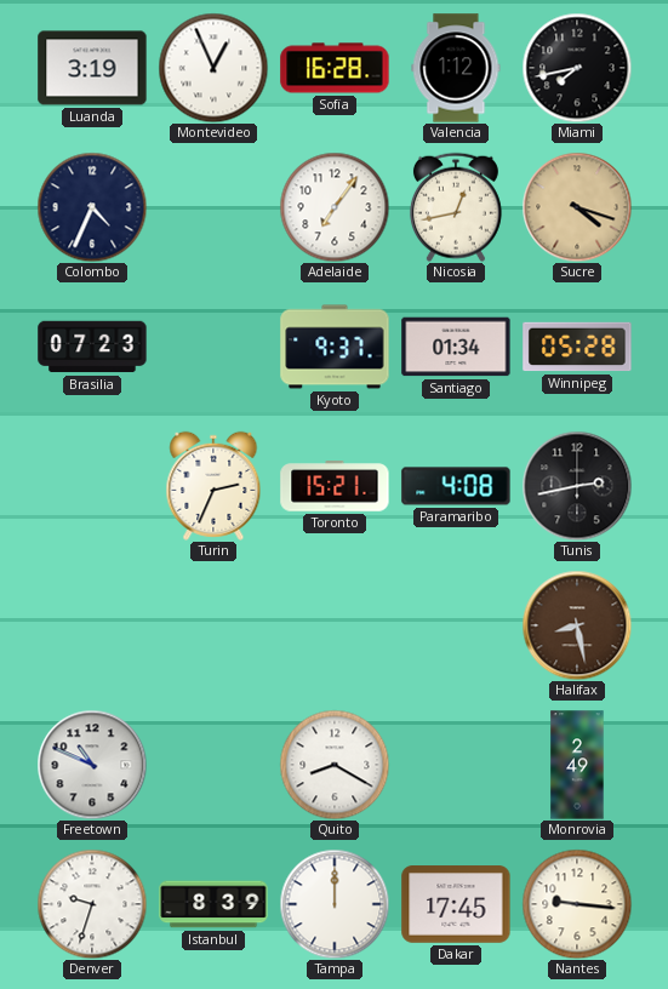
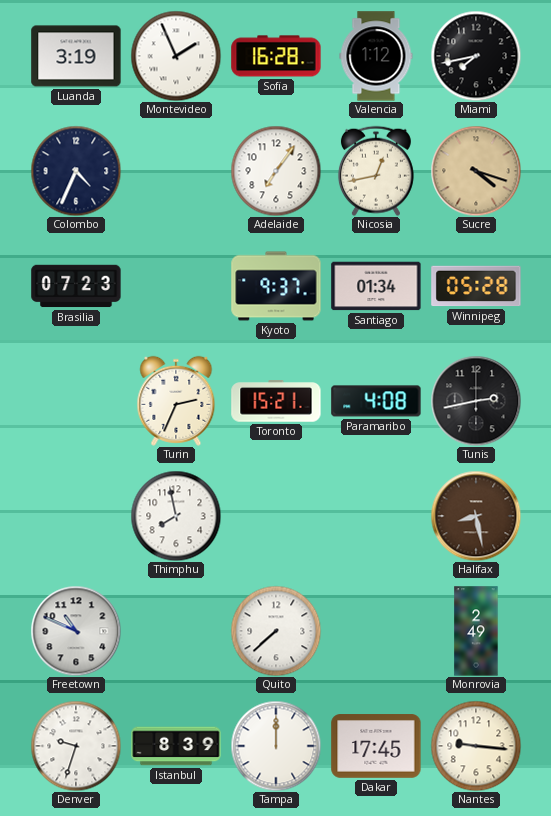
Montevideo: 12:56 -> 1:56
Thimphu: none -> 7:58
Quito: 8:20 -> 7:38
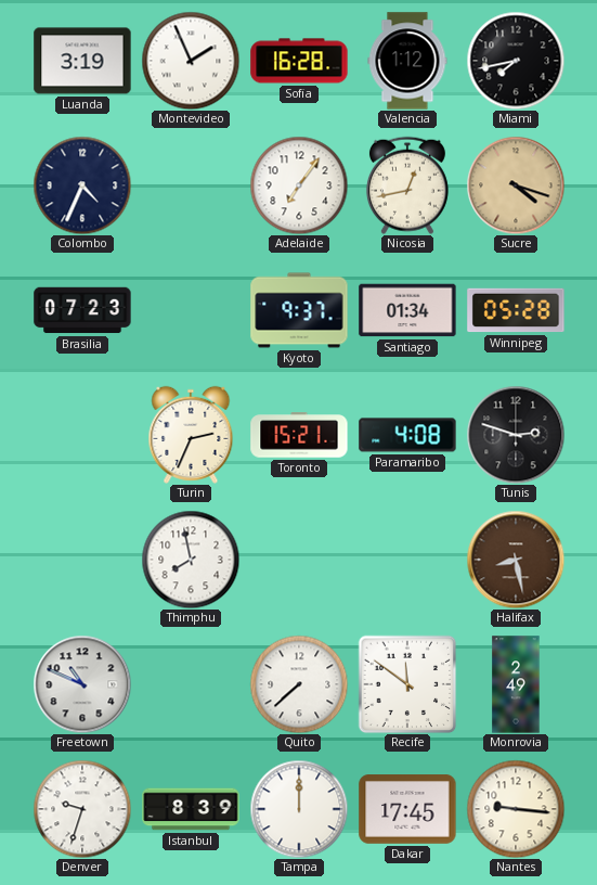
Tunis: 2:43 -> 2:48
Recife: none -> 11:51
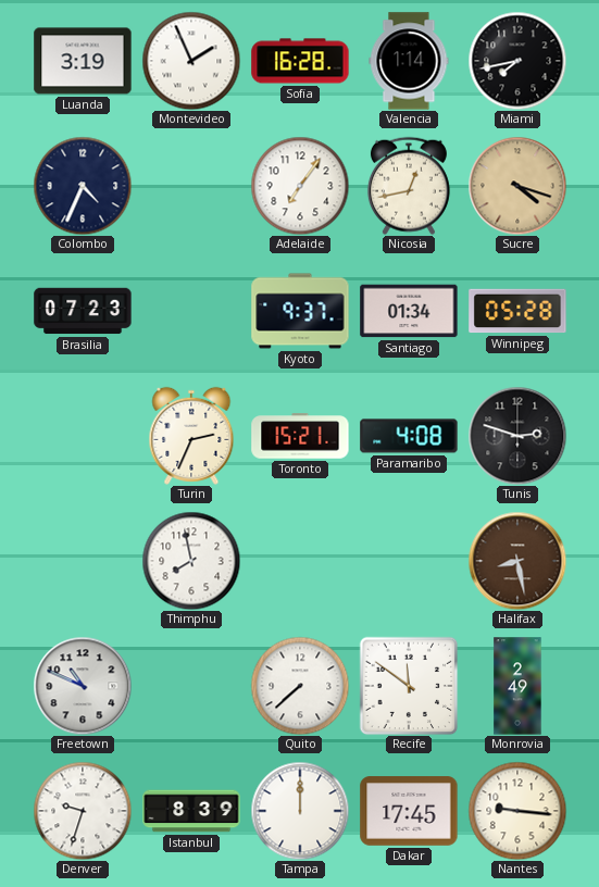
Valencia: 1:12 -> 1:14
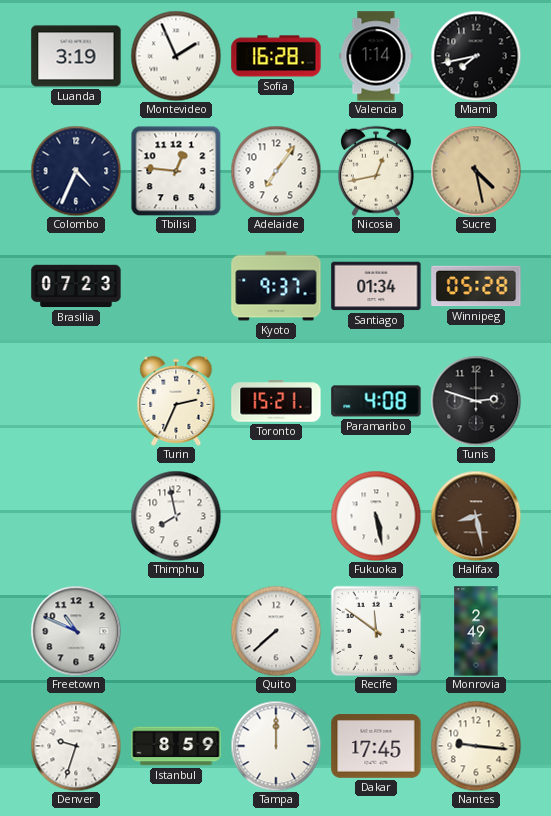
Tbilisi: none -> 12:46
Sucre: 4:18 -> 4:28
Fukuoka: none -> 5:28
Istanbul: 8:39 -> 8:59
